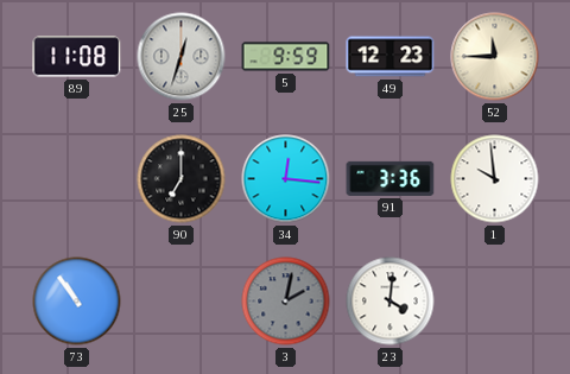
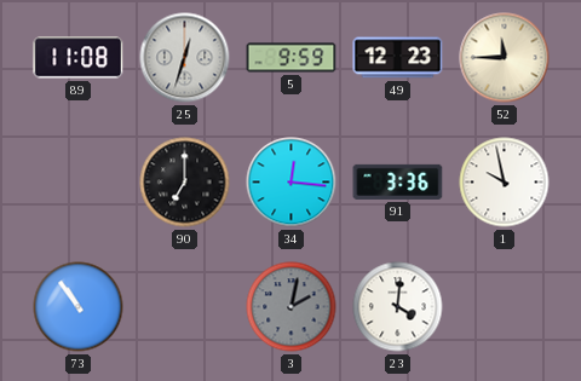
1: 9:59 -> 9:58
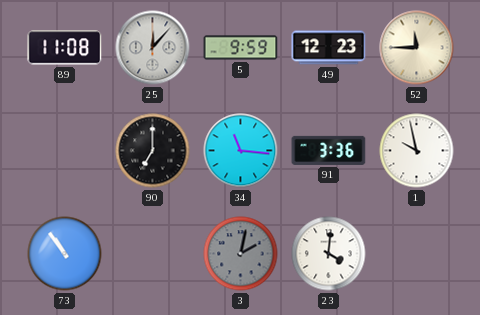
25: 12:33 -> 12:07
34: 12:16 -> 11:16
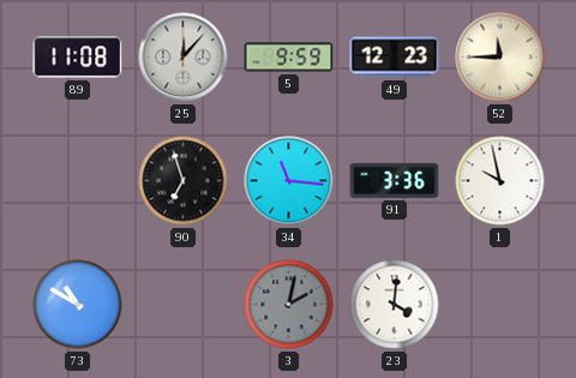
90: 7:00 -> 6:57
73: 10:54 -> 10:50
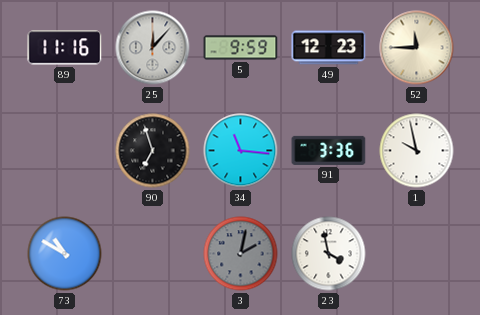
89: 11:08 -> 11:16
23: 4:01 -> 3:58
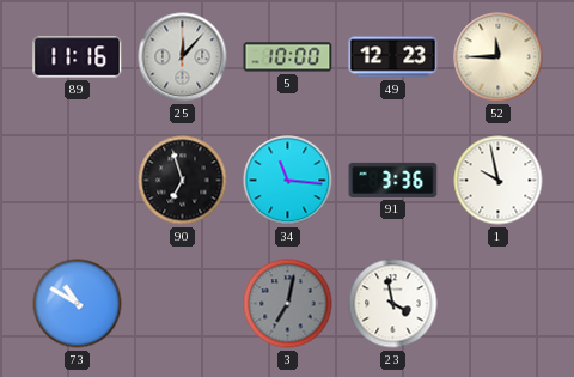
5: 9:59 -> 10:00
3: 2:02 -> 7:02
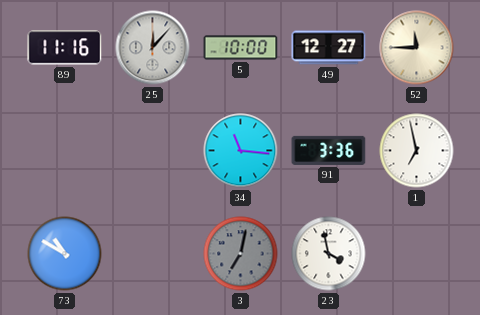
49: 12:23 -> 12:27
90: 6:57 -> none
1: 9:58 -> 6:58
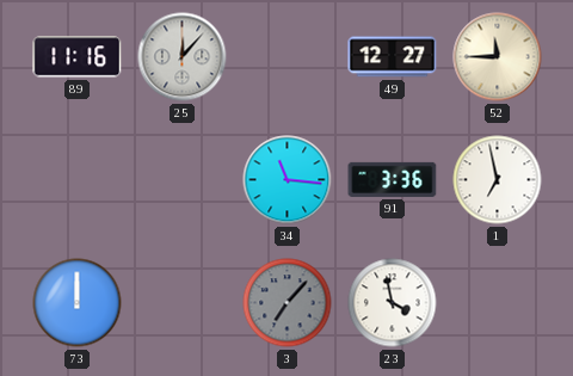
5: 10:00 -> none
73: 10:50 -> 12:00
3: 7:02 -> 7:07
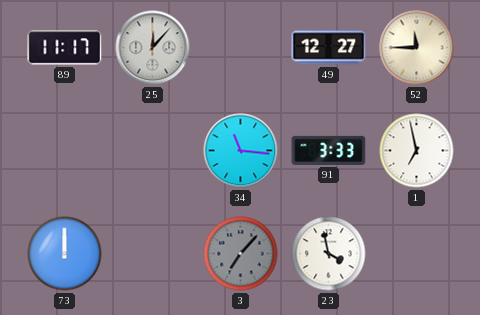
89: 11:16 -> 11:17
91: 3:36 -> 3:33
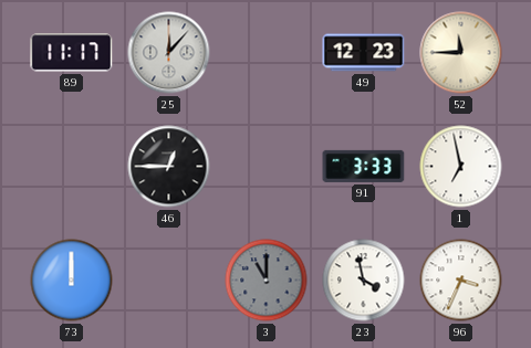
49: 12:27 -> 12:23
46: none -> 12:45
34: 11:16 -> none
3: 7:07 -> 11:00
96: none -> 3:34
